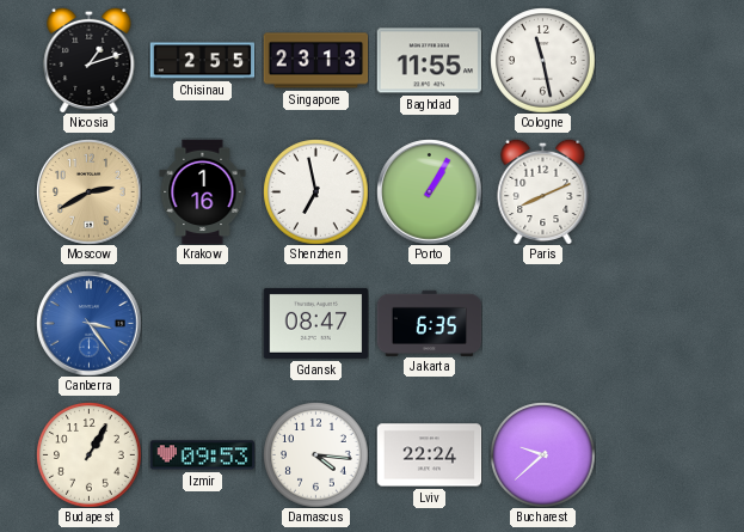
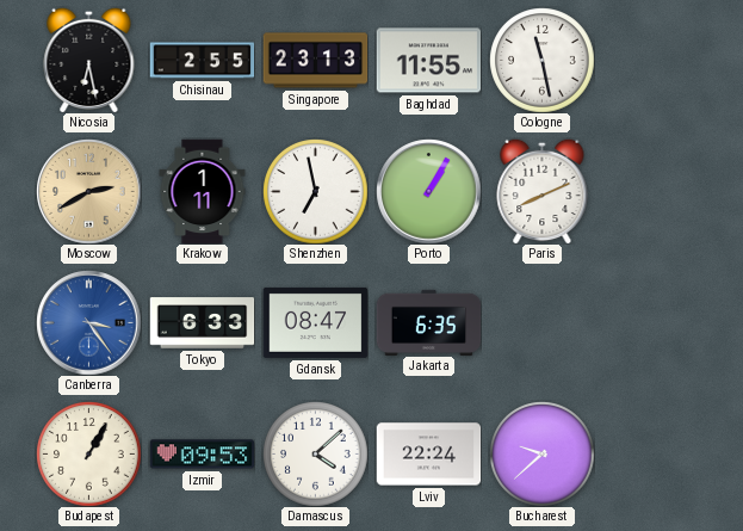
Nicosia: 1:12 -> 6:28
Krakow: 1:16 -> 1:11
Tokyo: none -> 6:33
Damascus: 4:16 -> 4:08
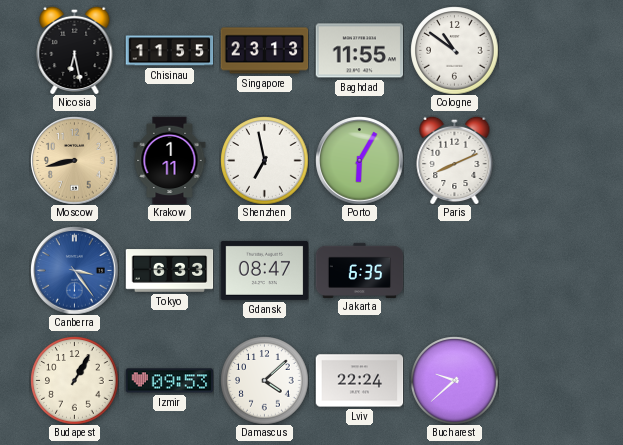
Chisinau: 2:55 -> 11:55
Cologne: 11:28 -> 10:51
Moscow: 2:40 -> 8:43
Porto: 1:05 -> 6:05
